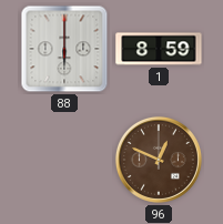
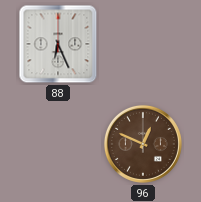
88: 6:00 -> 6:26
1: 8:59 -> none
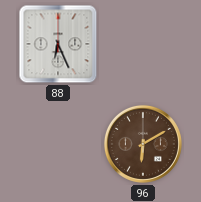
96: 12:49 -> 6:10
